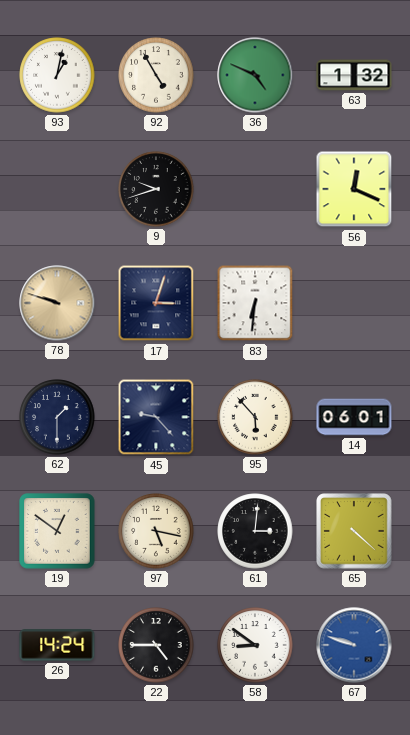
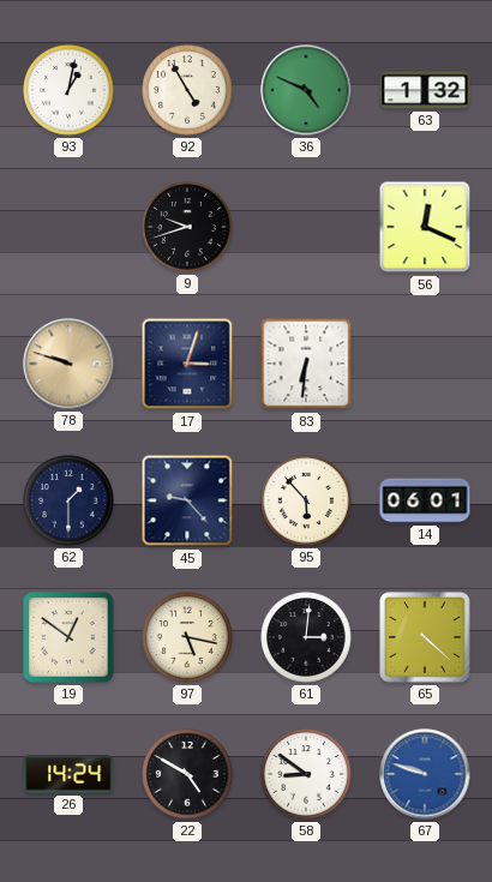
22: 4:45 -> 4:50
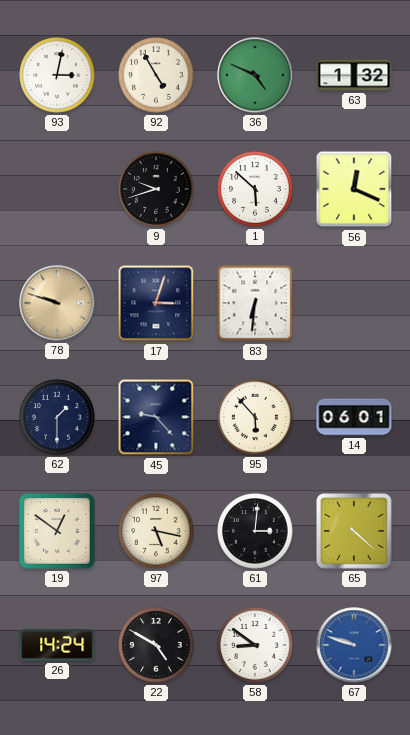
93: 1:02 -> 3:02
1: none -> 5:52
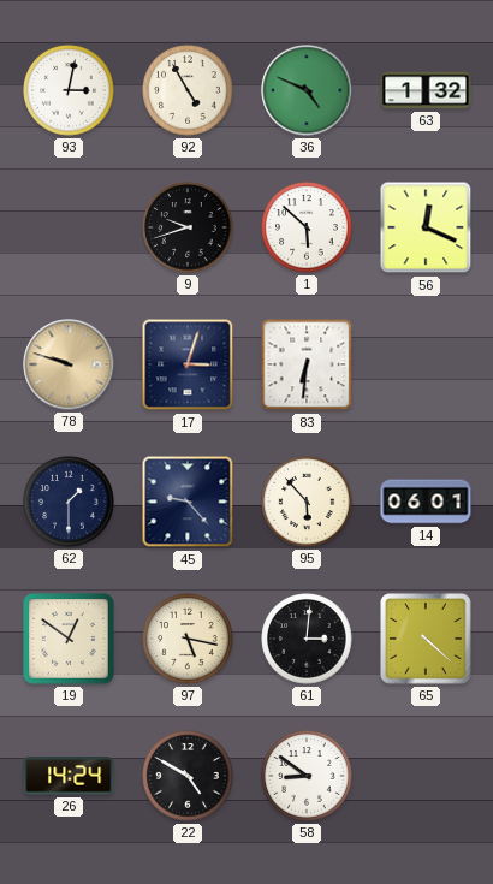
67: 9:48 -> none
